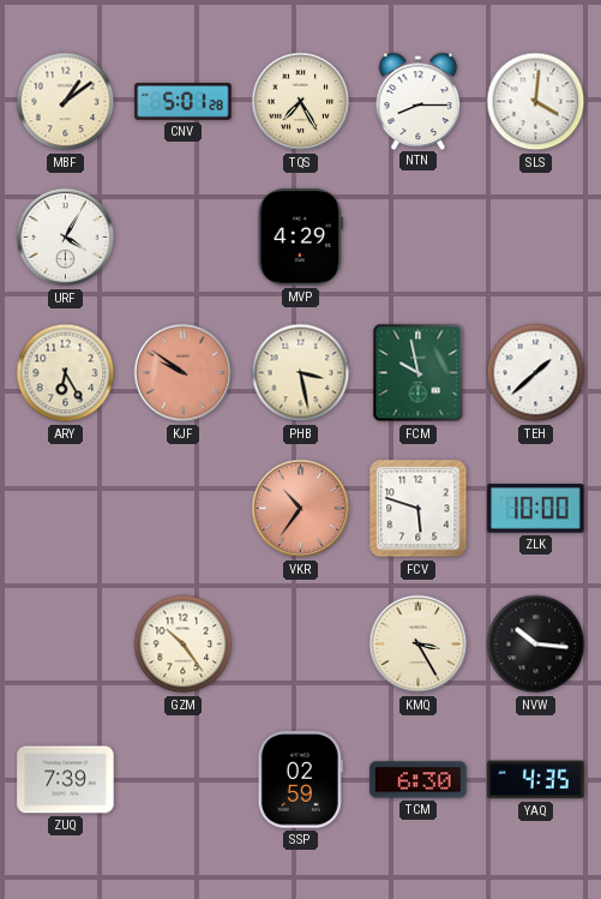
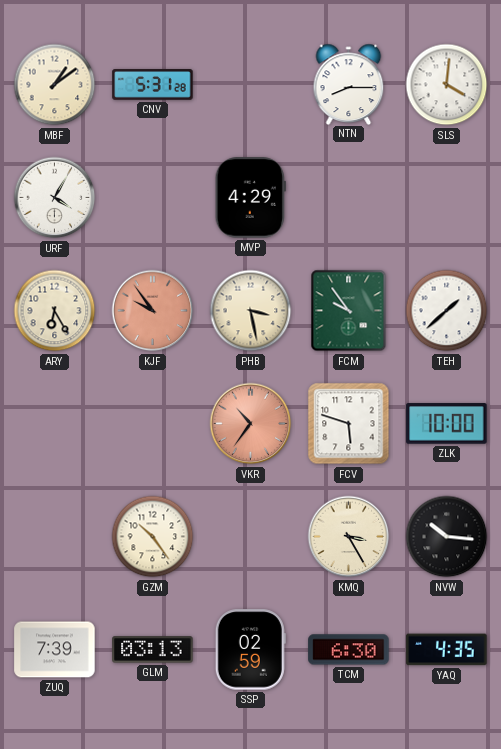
CNV: 5:01 -> 5:31
TQS: 7:25 -> none
KJF: 9:51 -> 9:54
FCM: 9:58 -> 9:54
GLM: none -> 03:13
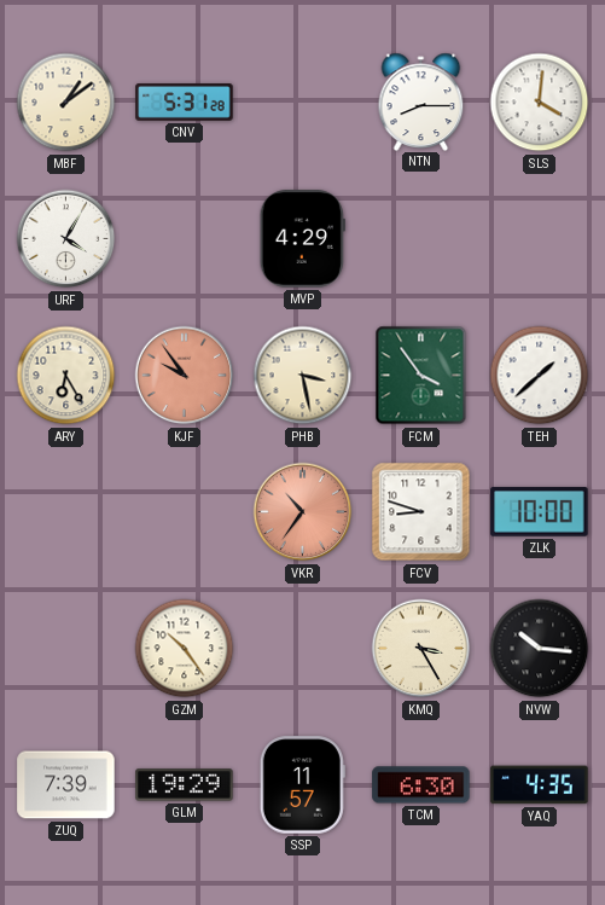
FCM: 9:54 -> 3:54
FCV: 5:48 -> 8:48
GLM: 03:13 -> 19:29
SSP: 02:59 -> 11:57
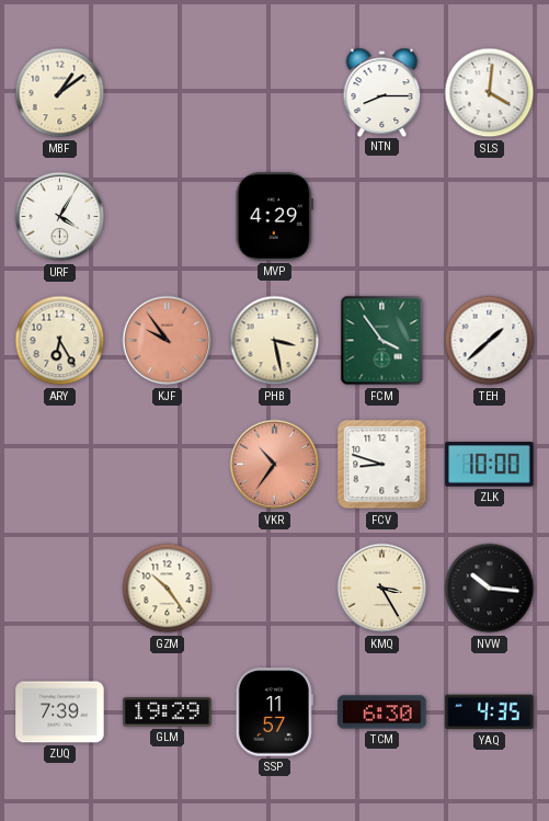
CNV: 5:31 -> none
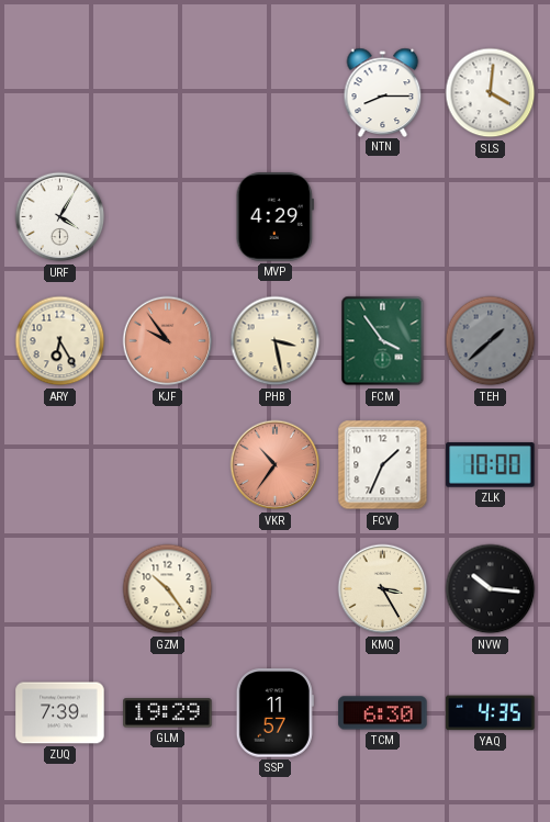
MBF: 1:09 -> none
TEH dial: white -> grey
FCV: 8:48 -> 1:34
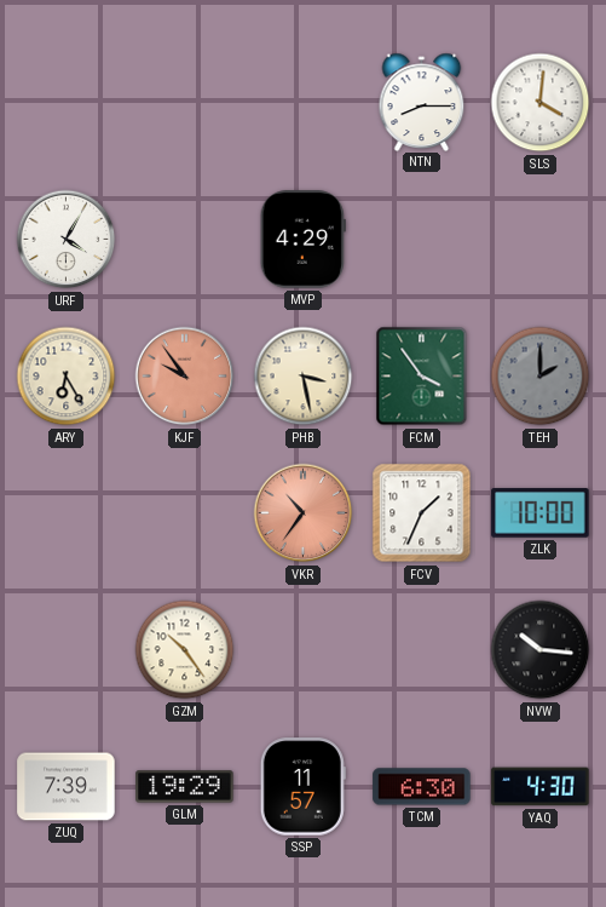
TEH: 1:38 -> 2:00
KMQ: 3:25 -> none
YAQ: 4:35 -> 4:30
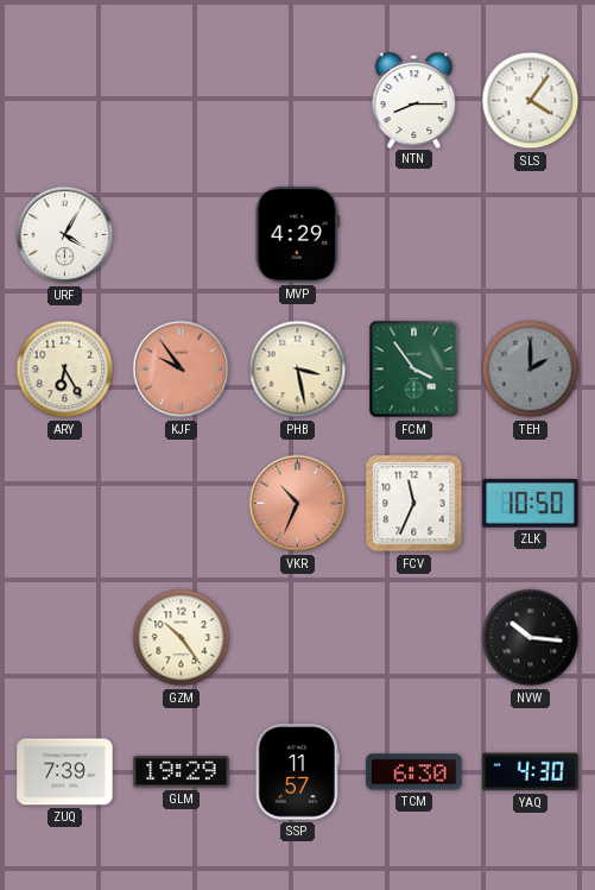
SLS: 4:01 -> 4:06
VKR: 10:36 -> 10:34
FCV: 1:34 -> 11:34
ZLK: 10:00 -> 10:50
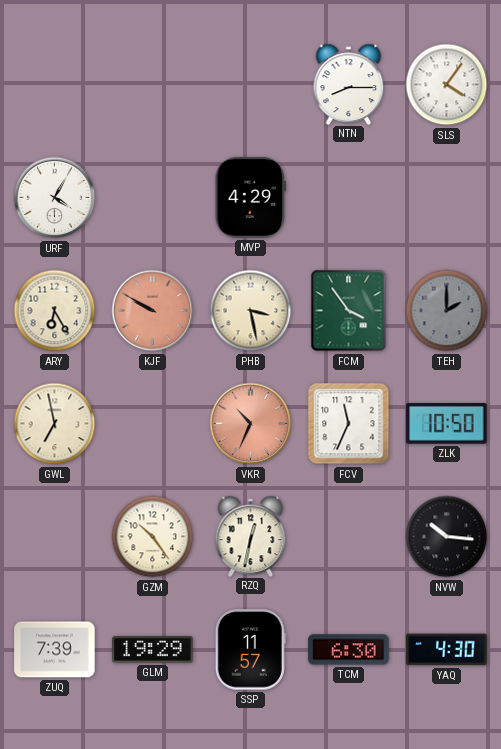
KJF: 9:54 -> 9:50
GWL: none -> 6:58
RZQ: none -> 12:32
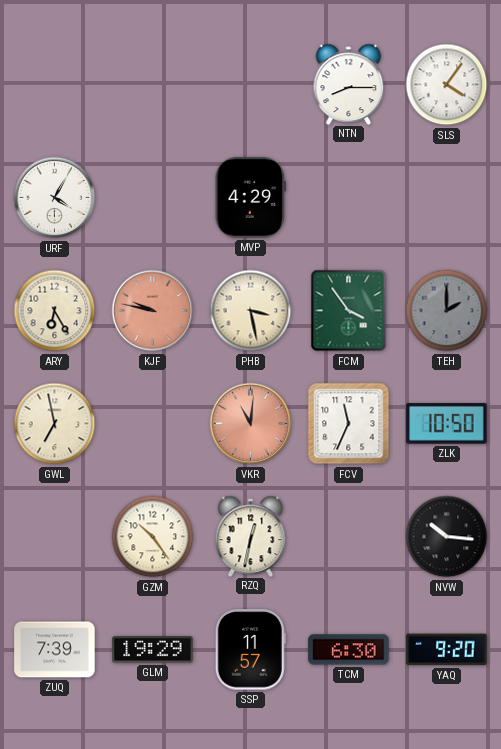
KJF: 9:50 -> 9:47
VKR: 10:34 -> 11:01
YAQ: 4:30 -> 9:20
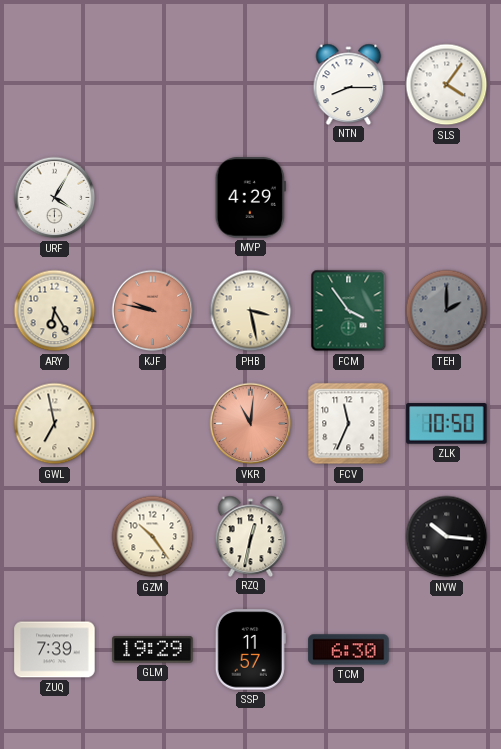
YAQ: 9:20 -> none
